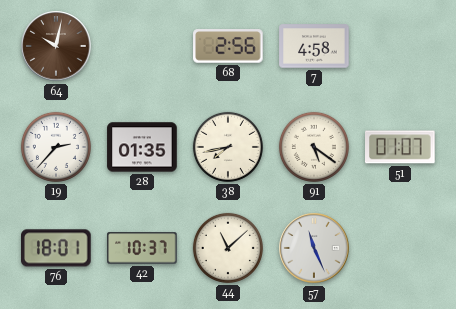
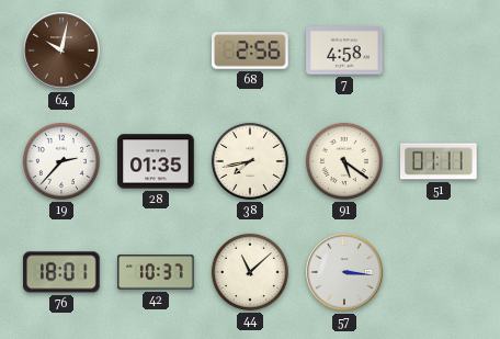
51: 01:07 -> 01:11
57: 11:26 -> 3:16
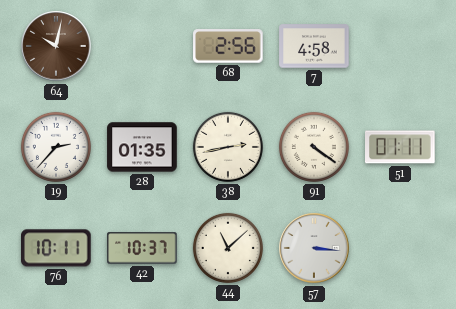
38: 7:43 -> 2:43
91: 5:21 -> 4:21
76: 18:01 -> 10:11
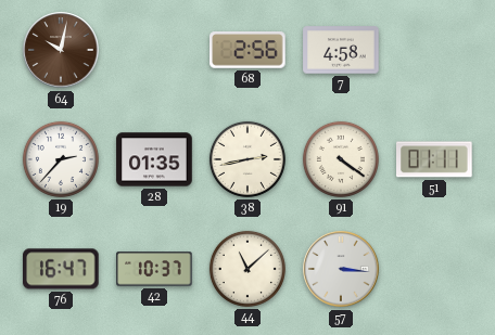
76: 10:11 -> 16:47
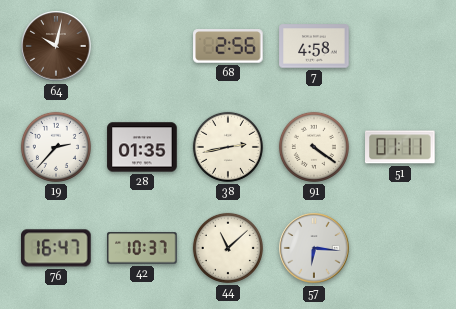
57: 3:16 -> 6:16
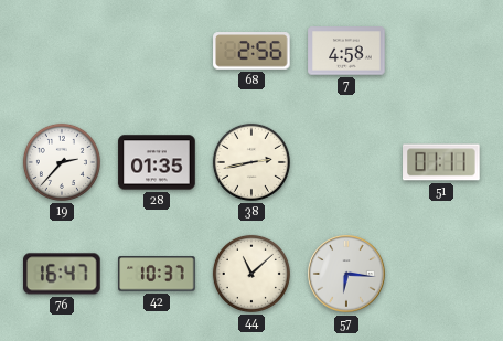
64: 10:02 -> none
91: 4:21 -> none
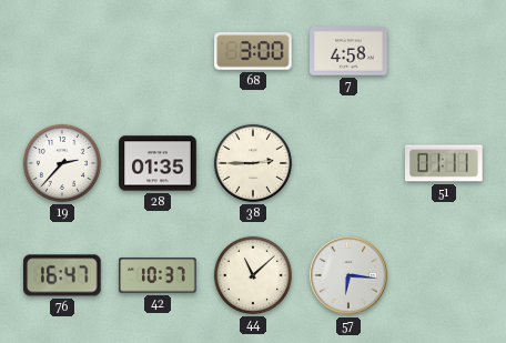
68: 2:56 -> 3:00
38: 2:43 -> 2:45
